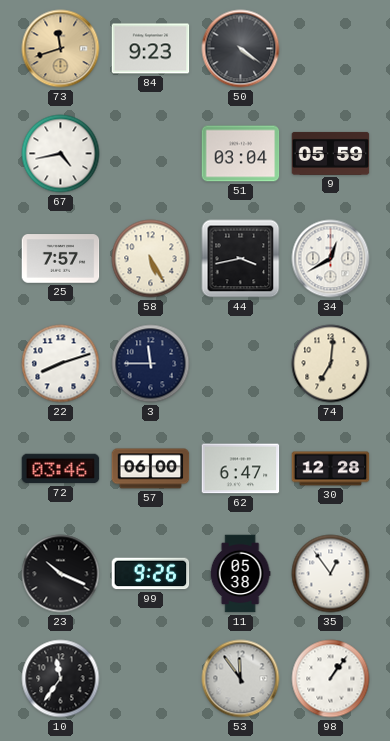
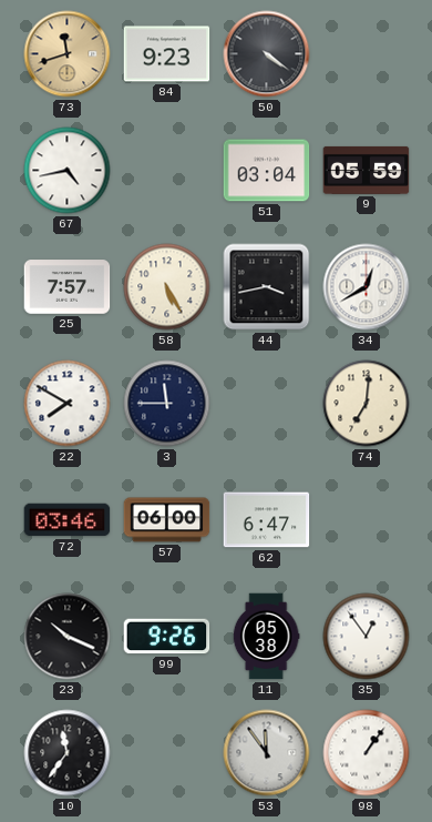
22: 8:12 -> 7:50
30: 12:28 -> none
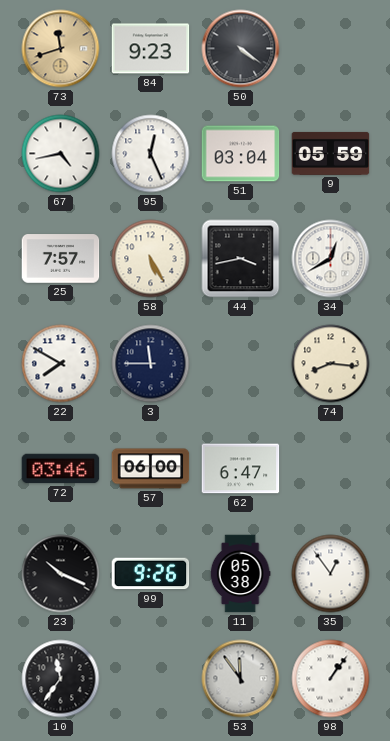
95: none -> 12:26
74: 7:01 -> 8:16
